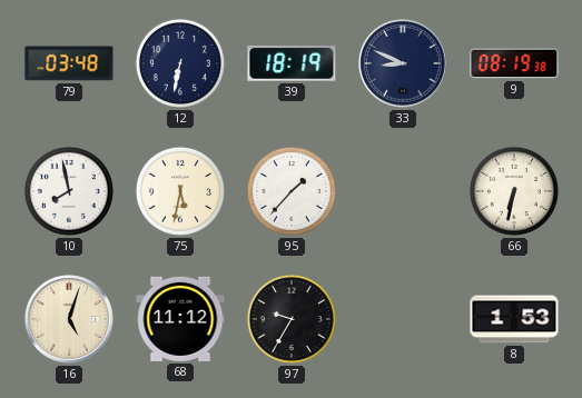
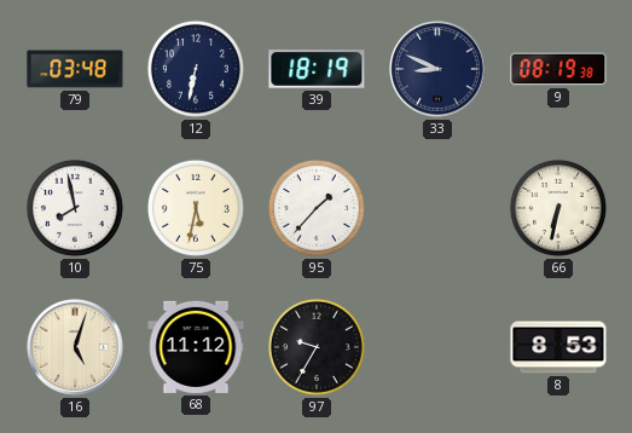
8: 1:53 -> 8:53
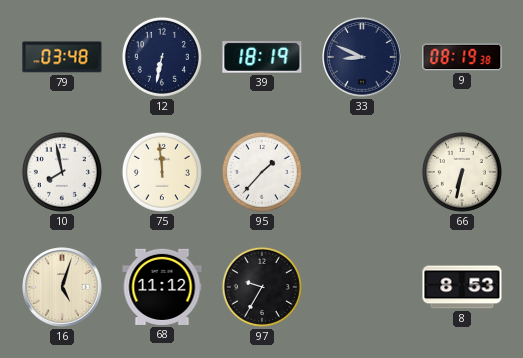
75: 5:32 -> 11:59
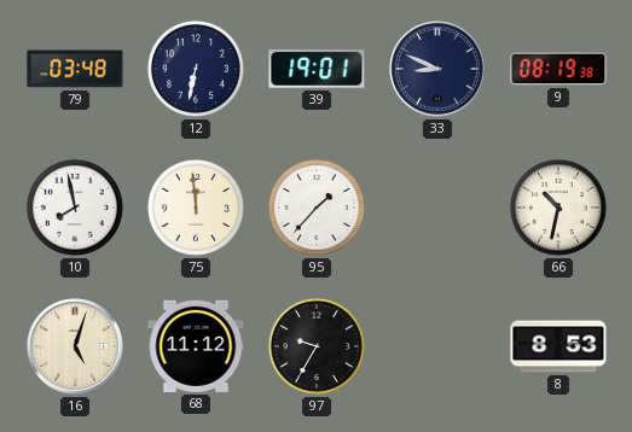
39: 18:19 -> 19:01
66: 6:32 -> 10:32
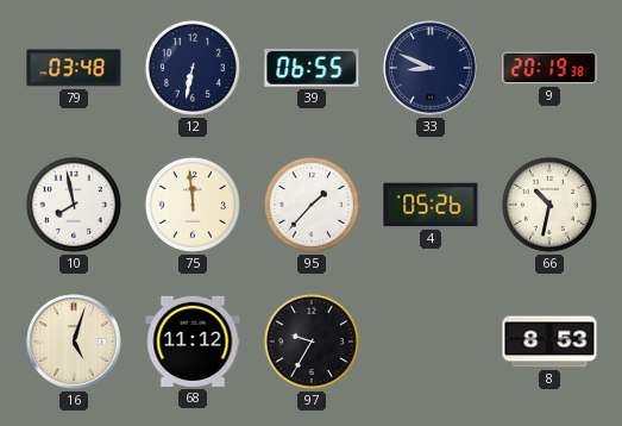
39: 19:01 -> 06:55
9: 08:19 -> 20:19
4: none -> 05:26
